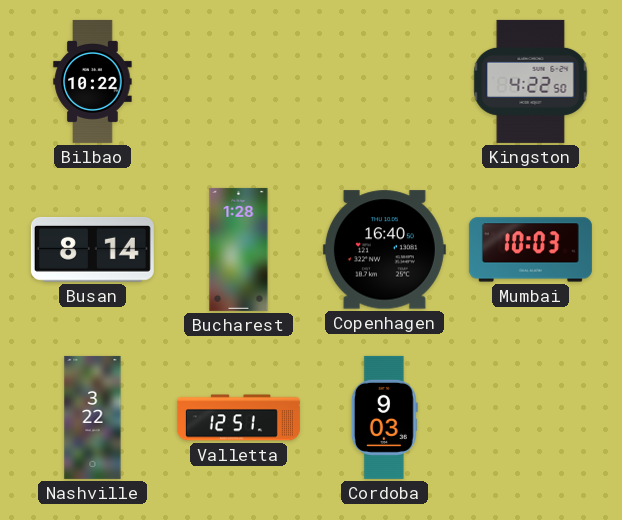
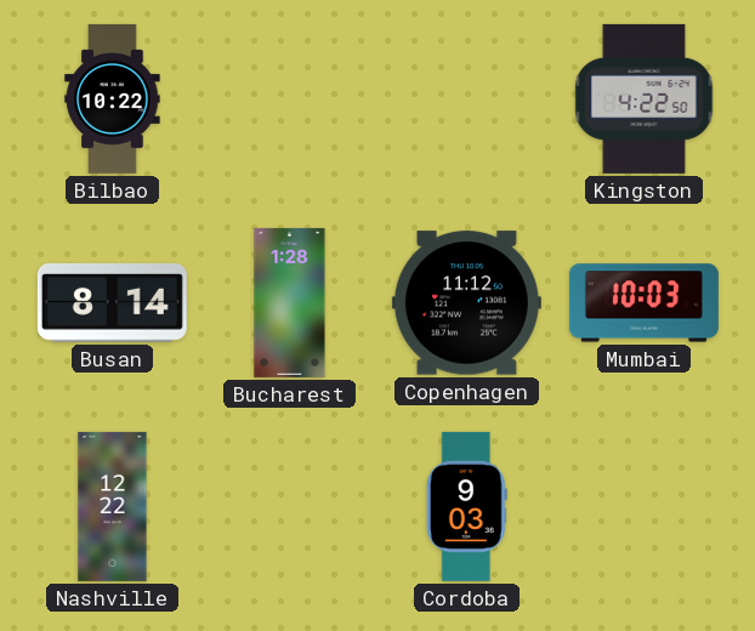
Copenhagen: 16:40 -> 11:12
Nashville: 3:22 -> 12:22
Valletta: 12:51 -> none
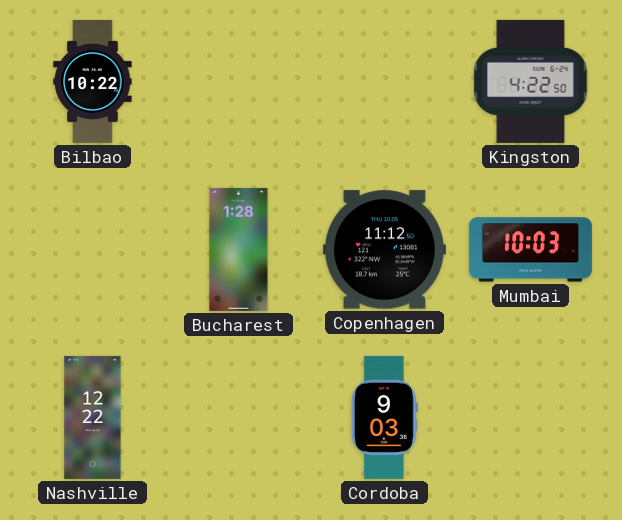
Busan: 8:14 -> none
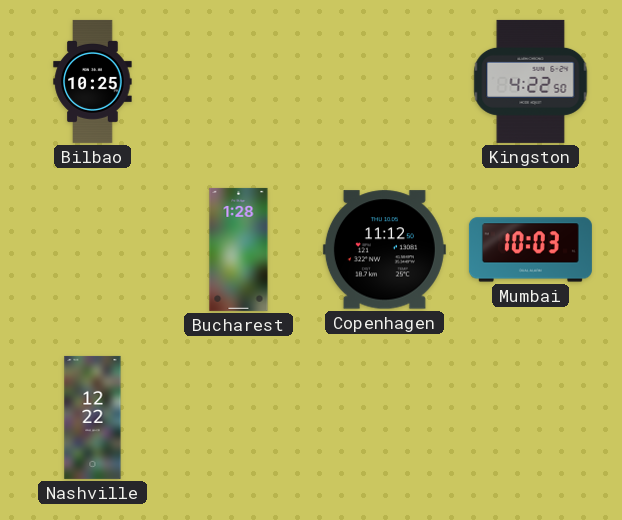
Bilbao: 10:22 -> 10:25
Cordoba: 9:03 -> none
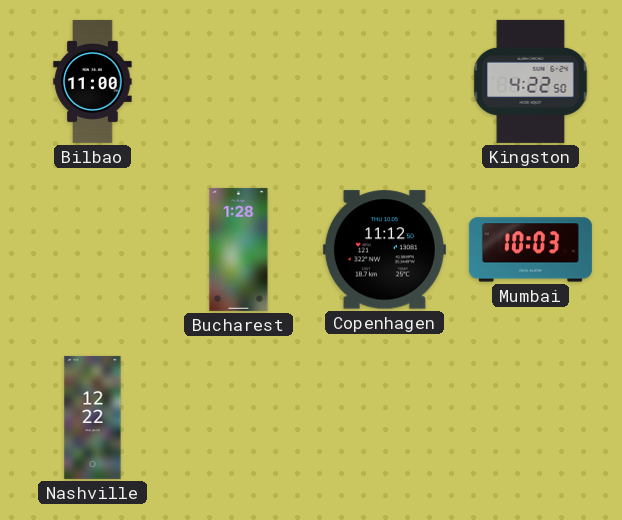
Bilbao: 10:25 -> 11:00
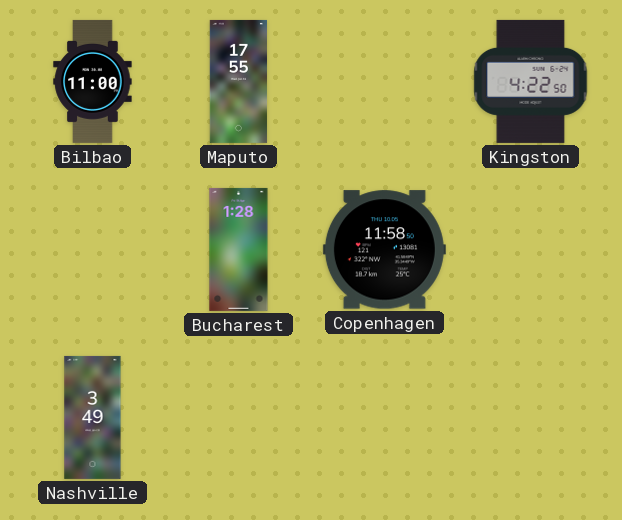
Maputo: none -> 17:55
Copenhagen: 11:12 -> 11:58
Mumbai: 10:03 -> none
Nashville: 12:22 -> 3:49
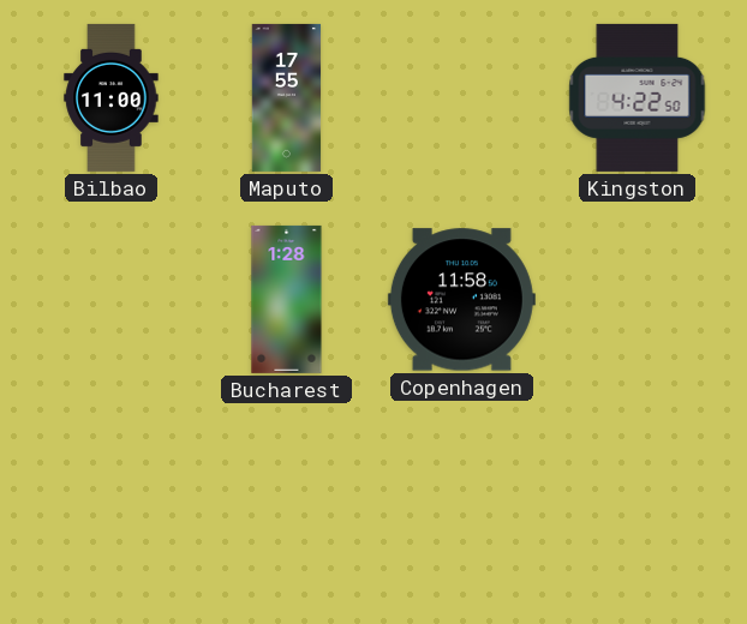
Nashville: 3:49 -> none
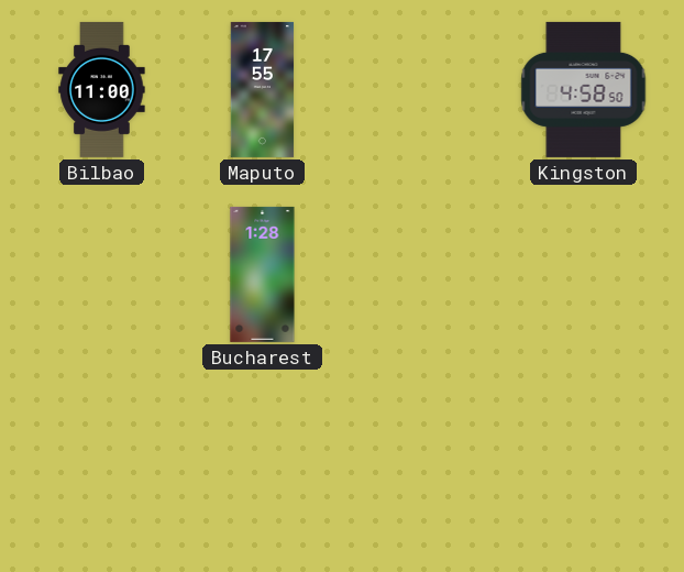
Kingston: 4:22 -> 4:58
Copenhagen: 11:58 -> none
